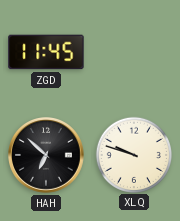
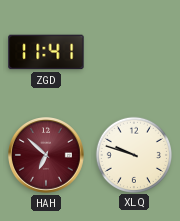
ZGD: 11:45 -> 11:41
HAH dial: black -> burgundy
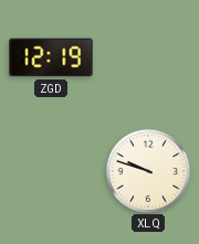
ZGD: 11:41 -> 12:19
HAH: 6:52 -> none
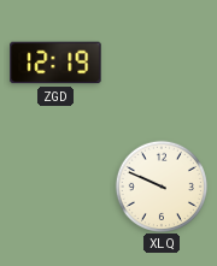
XLQ: 9:48 -> 9:49
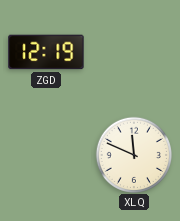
XLQ: 9:49 -> 11:49
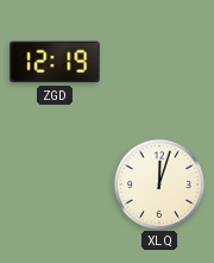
XLQ: 11:49 -> 12:03
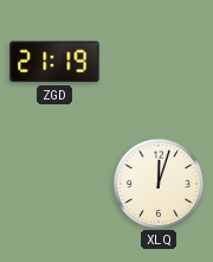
ZGD: 12:19 -> 21:19
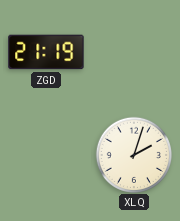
XLQ: 12:03 -> 2:03
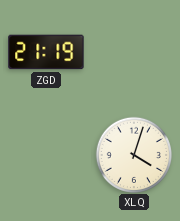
XLQ: 2:03 -> 4:03
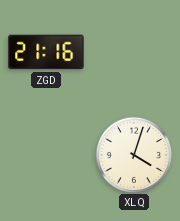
ZGD: 21:19 -> 21:16
